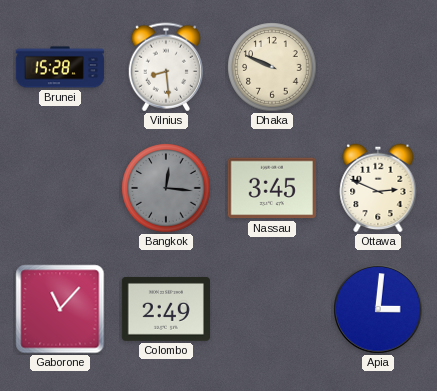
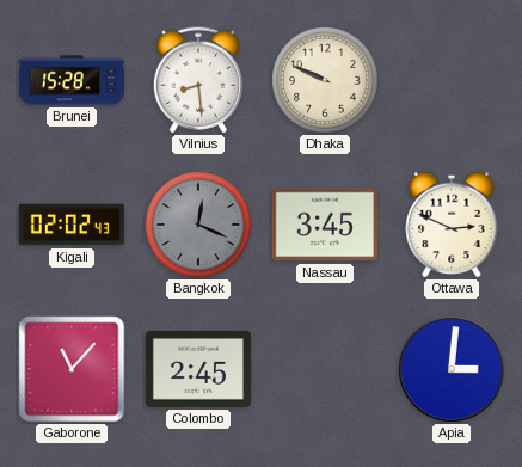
Kigali: none -> 02:02
Bangkok: 12:16 -> 12:19
Colombo: 2:49 -> 2:45
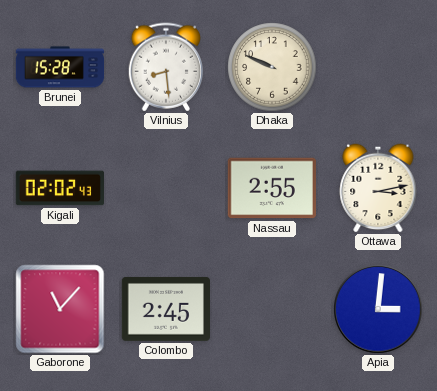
Bangkok: 12:19 -> none
Nassau: 3:45 -> 2:55
Ottawa: 2:49 -> 3:13
